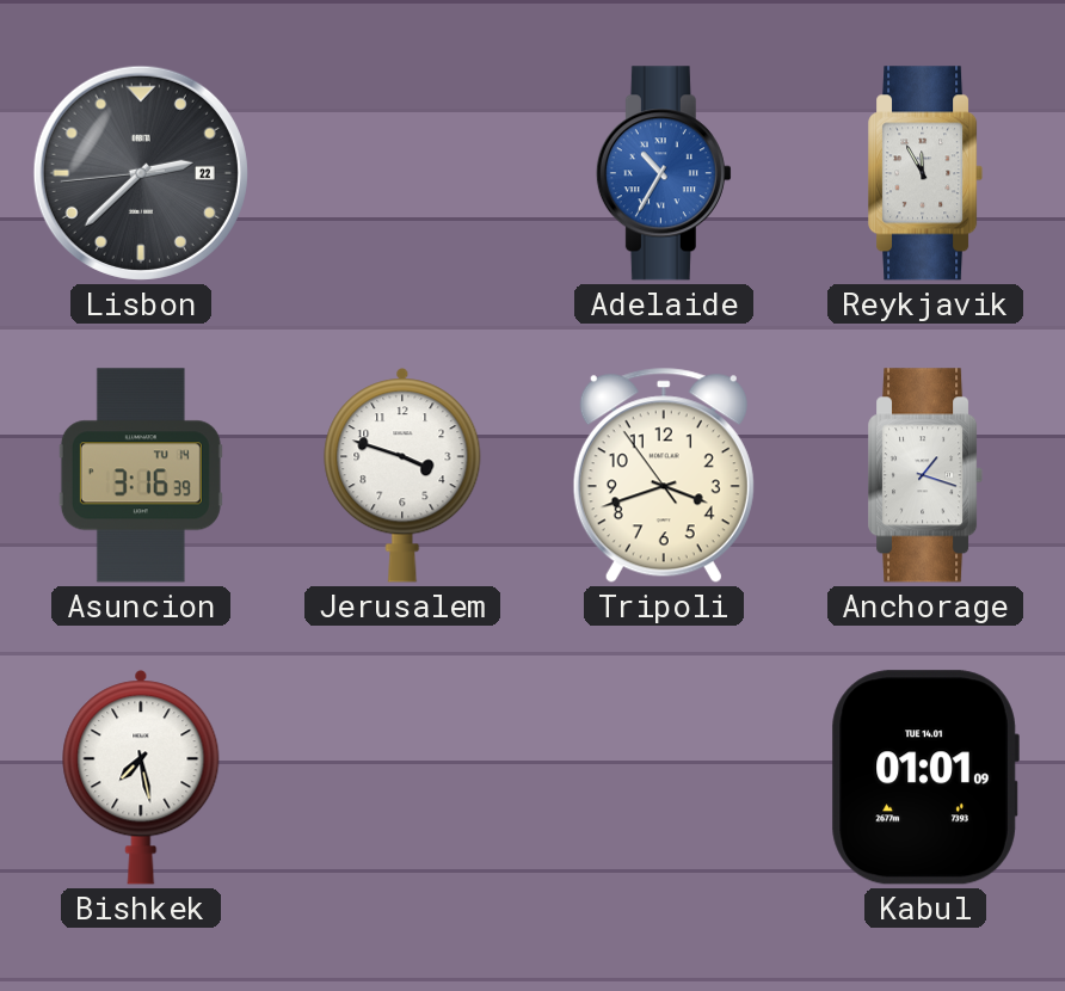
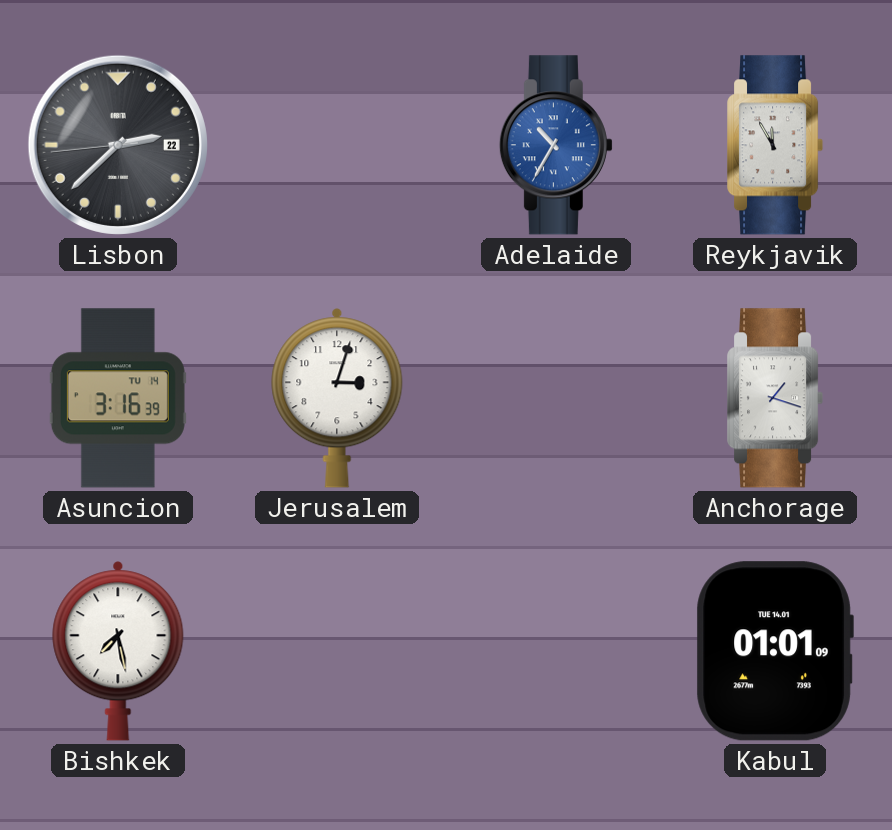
Jerusalem: 3:48 -> 3:03
Tripoli: 3:41 -> none
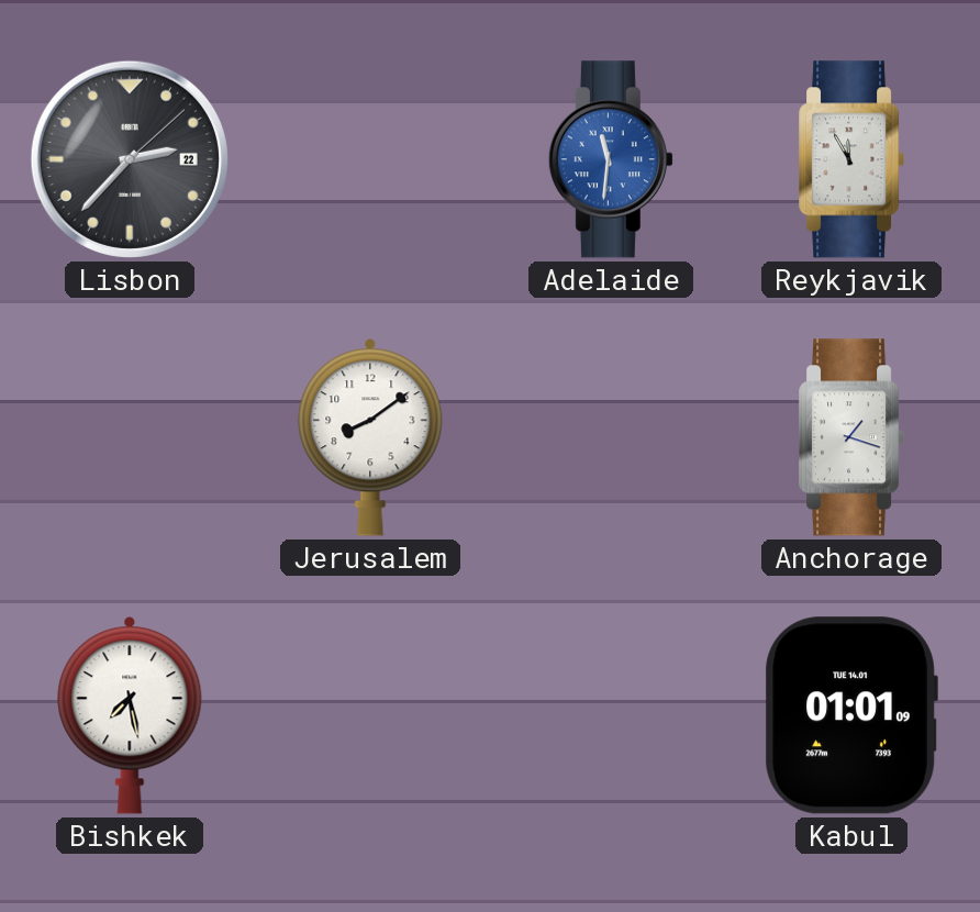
Lisbon: 2:37:44 -> 2:37:08
Adelaide: 10:35 -> 11:31
Asuncion: 3:16 -> none
Jerusalem: 3:03 -> 8:09
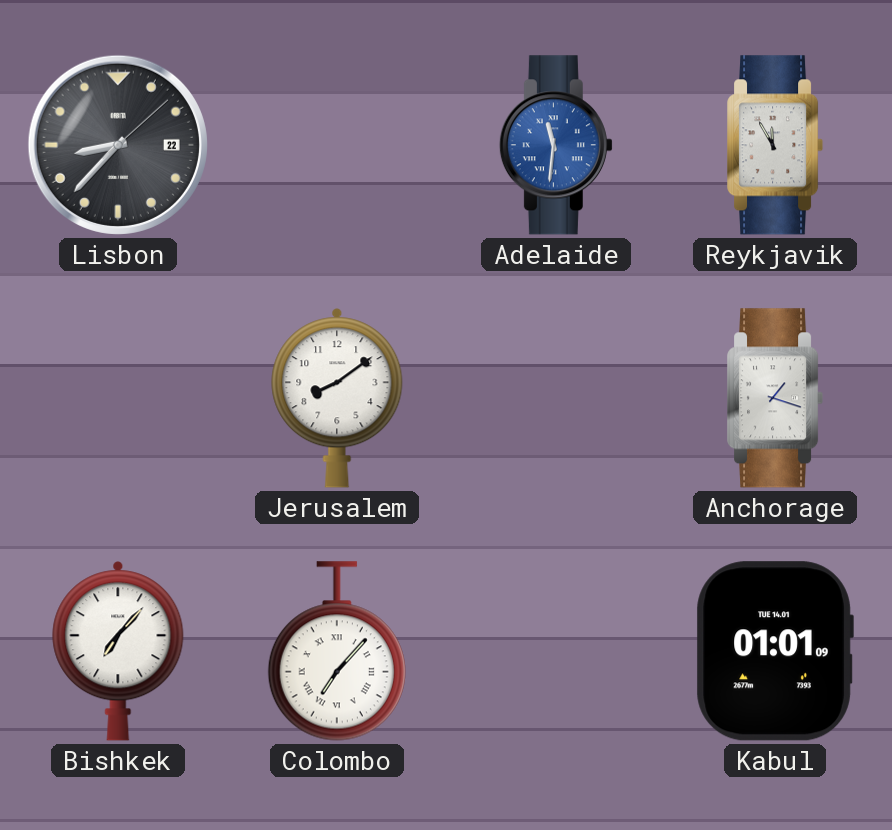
Lisbon: 2:37 -> 8:37
Bishkek: 7:28 -> 7:07
Colombo: none -> 7:07
